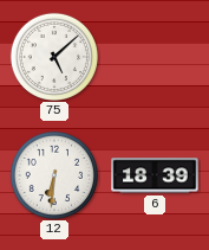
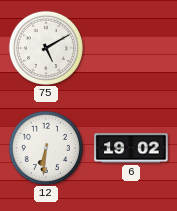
75: 5:08 -> 5:10
6: 18:39 -> 19:02
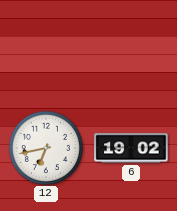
75: 5:10 -> none
12: 6:31 -> 6:43
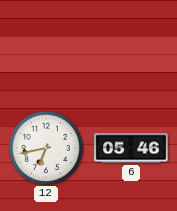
6: 19:02 -> 05:46
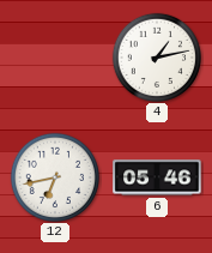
4: none -> 1:13
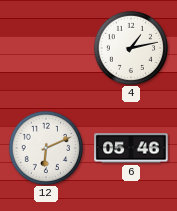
12: 6:43 -> 6:11
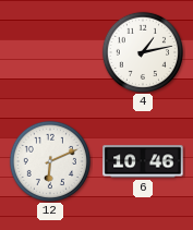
6: 05:46 -> 10:46
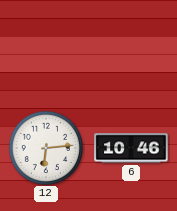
4: 1:13 -> none
12: 6:11 -> 6:14
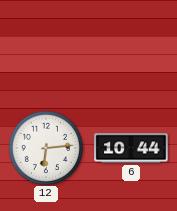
6: 10:46 -> 10:44
